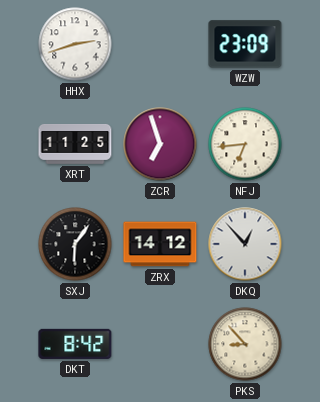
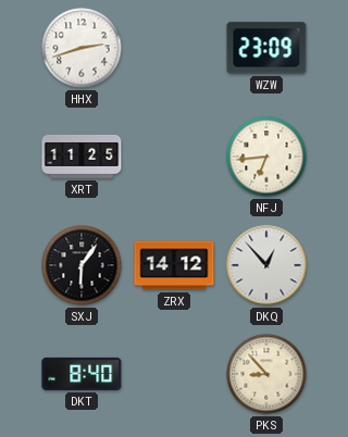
ZCR: 6:57 -> none
DKT: 8:42 -> 8:40
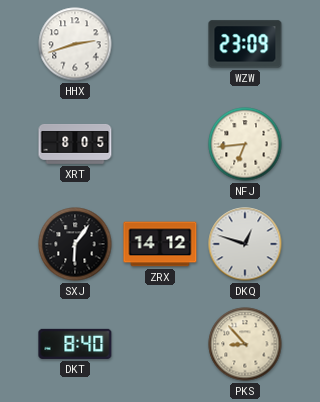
XRT: 11:25 -> 8:05
DKQ: 12:53 -> 12:48
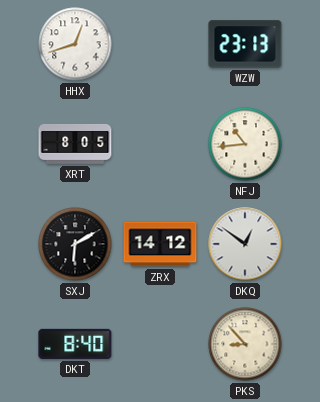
HHX: 2:42 -> 12:42
WZW: 23:09 -> 23:13
NFJ: 6:44 -> 10:44
SXJ: 6:06 -> 6:10
DKQ: 12:48 -> 12:51
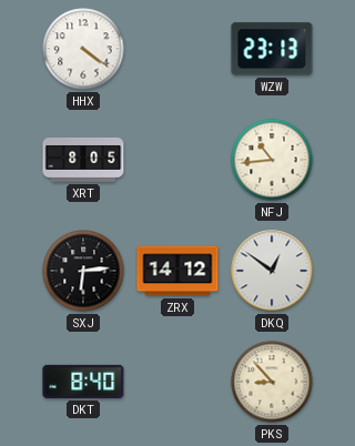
HHX: 12:42 -> 4:21
SXJ: 6:10 -> 6:14
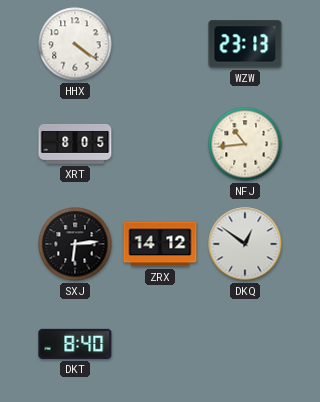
PKS: 8:53 -> none
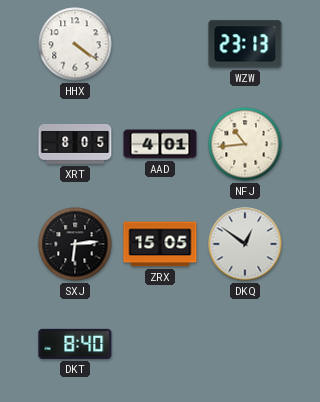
AAD: none -> 4:01
ZRX: 14:12 -> 15:05
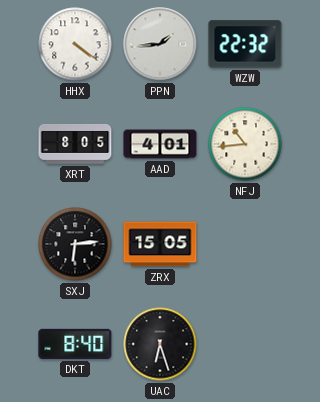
PPN: none -> 1:44
WZW: 23:13 -> 22:32
DKQ: 12:51 -> none
UAC: none -> 6:27
